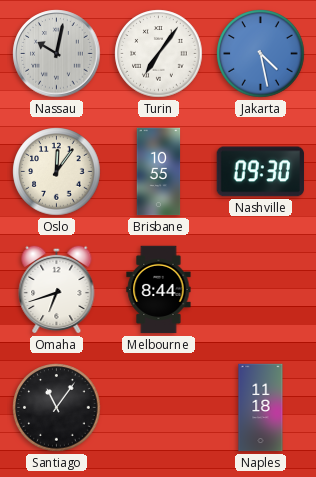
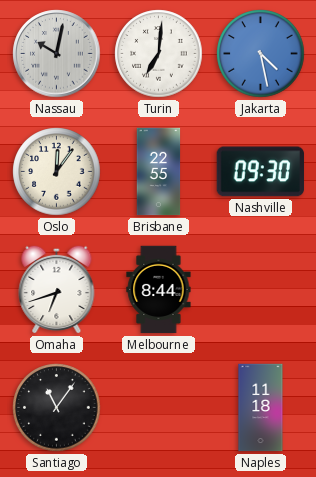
Turin: 7:06 -> 7:01
Brisbane: 10:55 -> 22:55
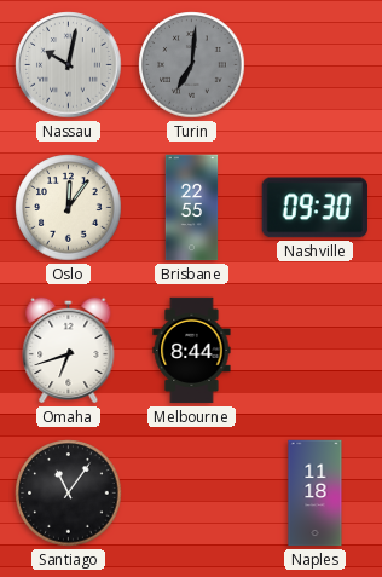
Turin dial: white -> grey
Jakarta: 4:28 -> none
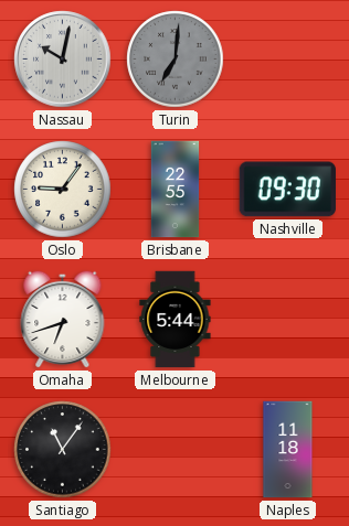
Oslo: 12:06 -> 9:06
Melbourne: 8:44 -> 5:44
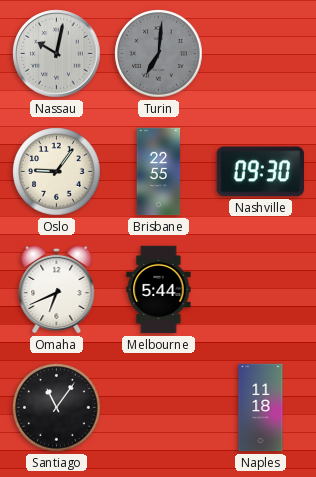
Omaha: 6:42 -> 6:41
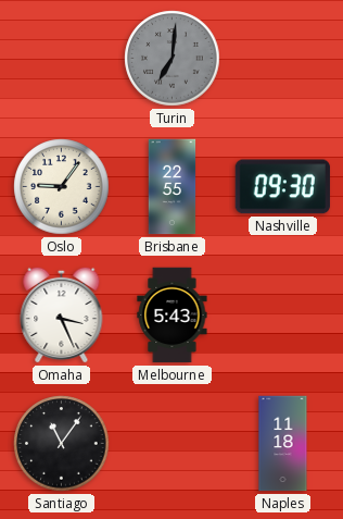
Nassau: 10:02 -> none
Omaha: 6:41 -> 3:26
Melbourne: 5:44 -> 5:43
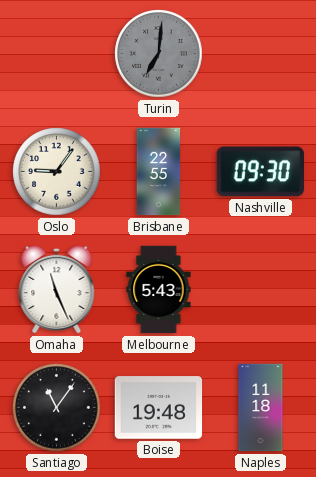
Omaha: 3:26 -> 11:26
Boise: none -> 19:48
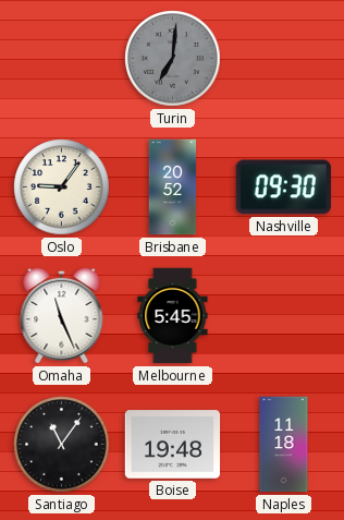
Brisbane: 22:55 -> 20:52
Melbourne: 5:43 -> 5:45
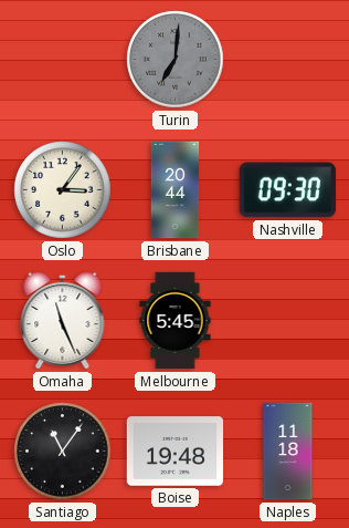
Oslo: 9:06 -> 3:06
Brisbane: 20:52 -> 20:44
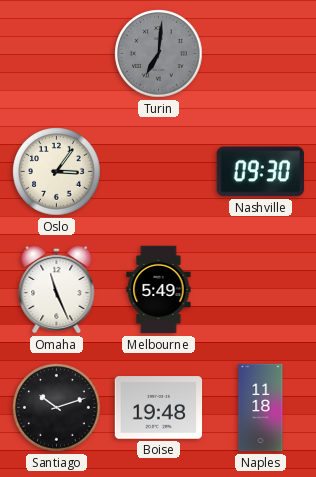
Brisbane: 20:44 -> none
Melbourne: 5:45 -> 5:49
Santiago: 11:06 -> 10:12
